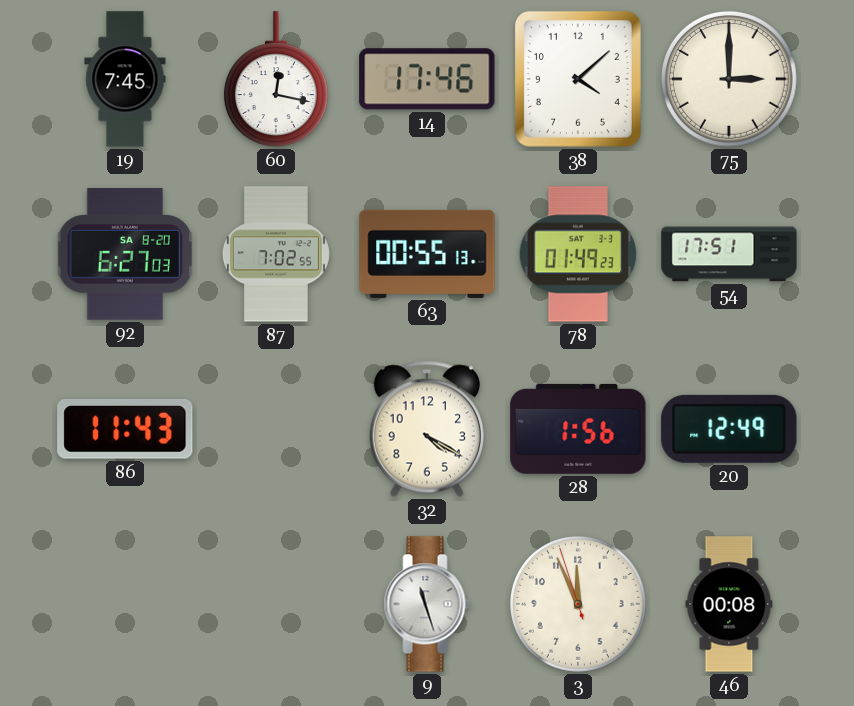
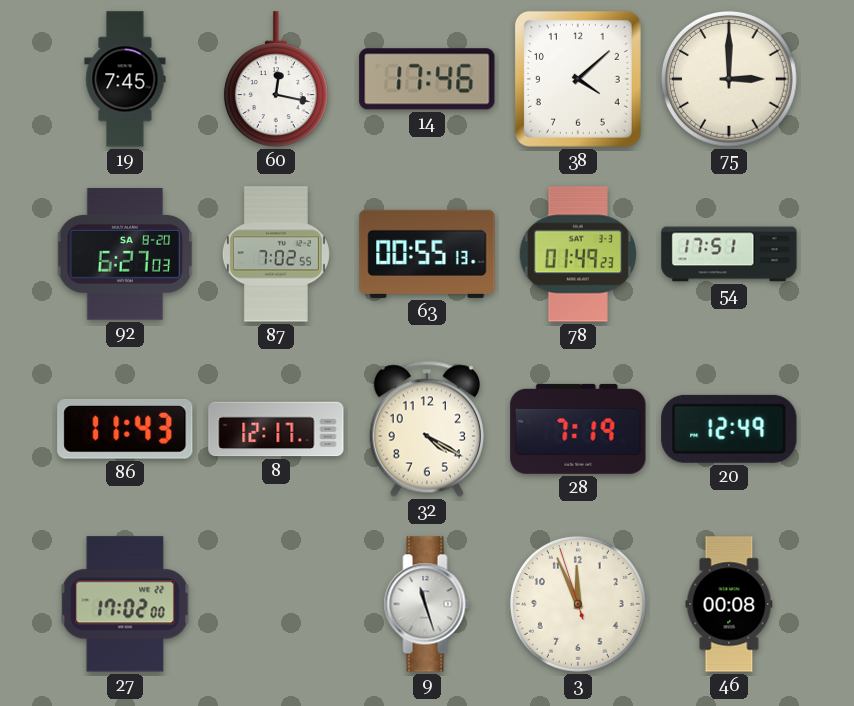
8: none -> 12:17
28: 1:56 -> 7:19
27: none -> 17:02
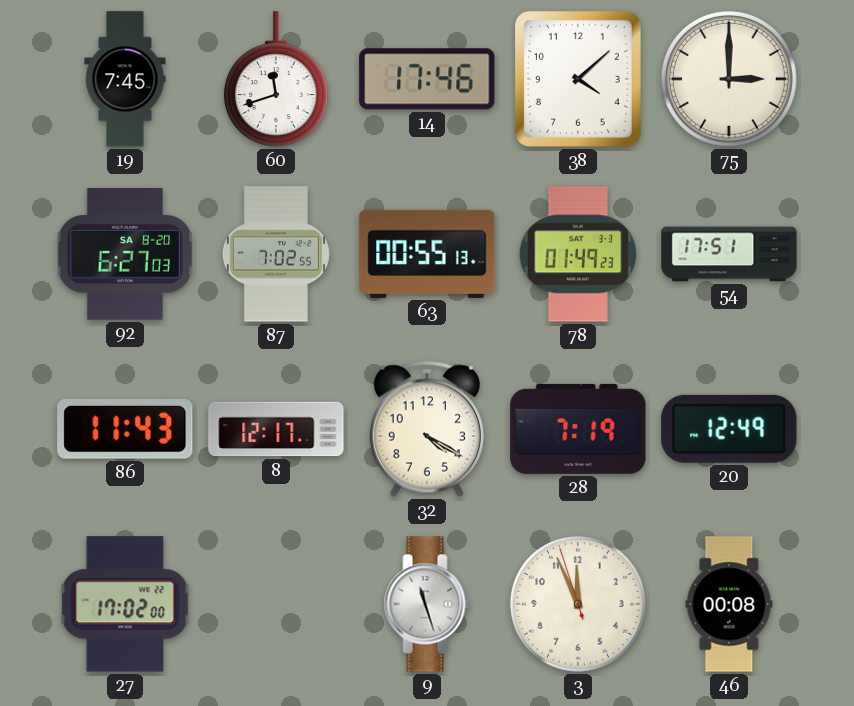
60: 12:17 -> 11:42
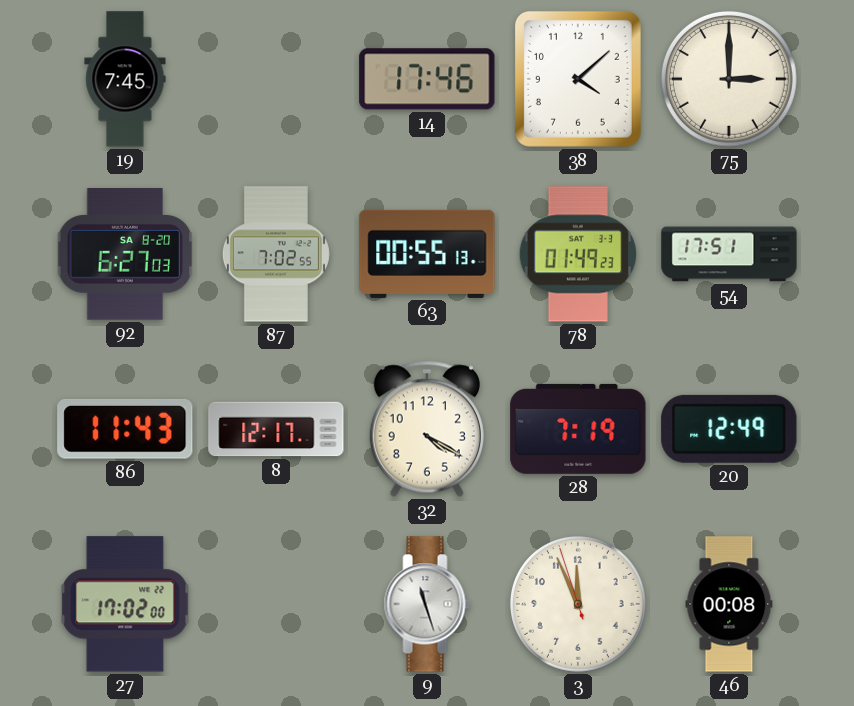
60: 11:42 -> none
